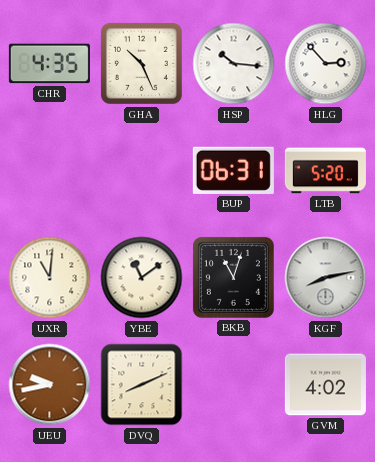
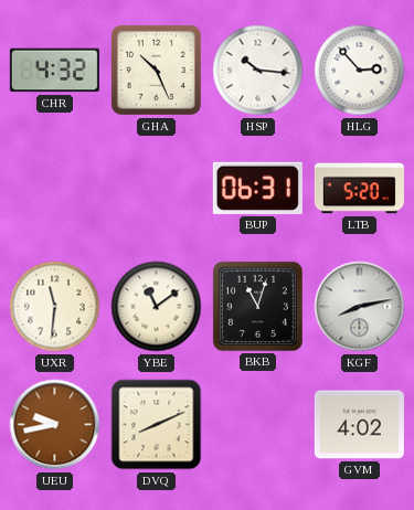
CHR: 4:35 -> 4:32
UXR: 11:01 -> 11:31
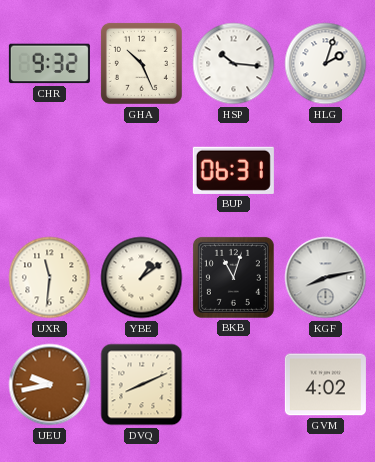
CHR: 4:32 -> 9:32
HLG: 2:53 -> 2:03
LTB: 5:20 -> none
YBE: 11:09 -> 1:09
